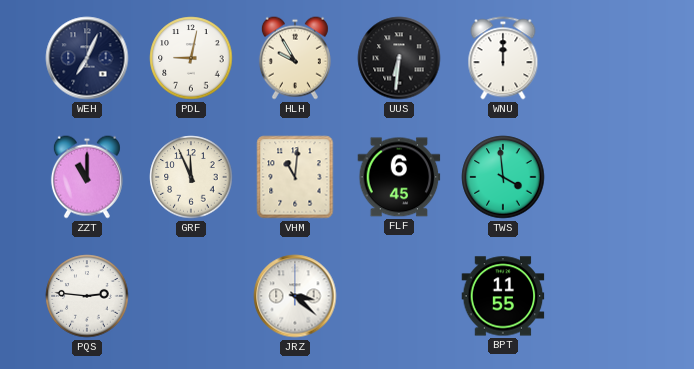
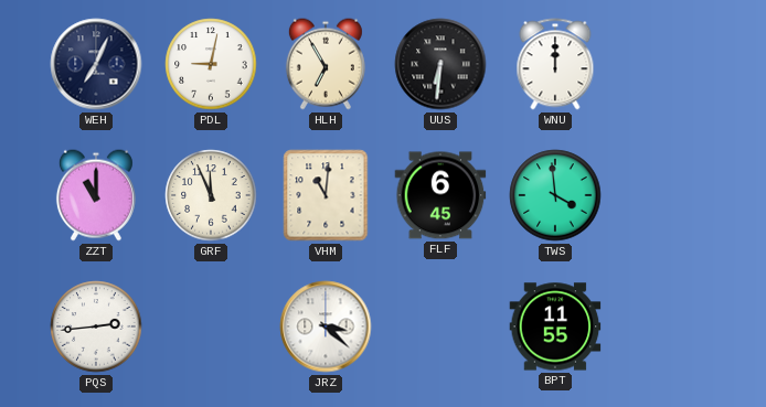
HLH: 9:55 -> 6:55
PQS: 2:46 -> 2:44
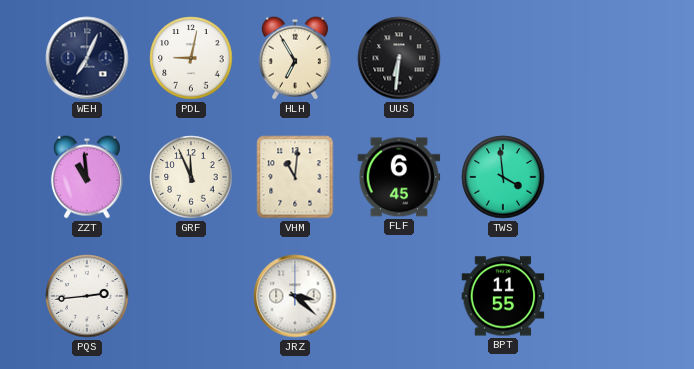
WNU: 12:00 -> none
ZZT: 11:00 -> 10:59
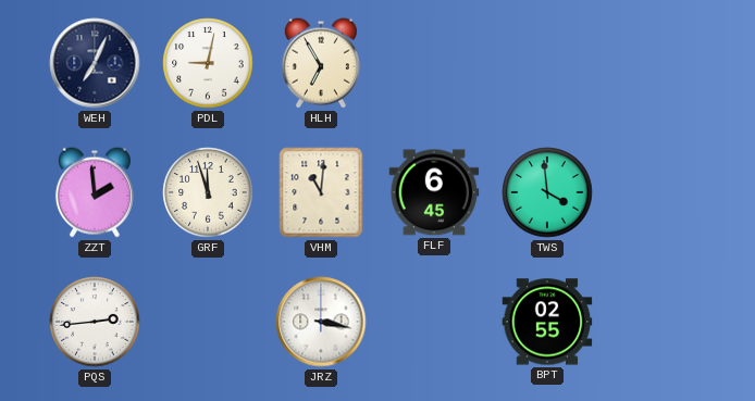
UUS: 6:31 -> none
ZZT: 10:59 -> 1:59
GRF: 11:56 -> 11:57
JRZ: 3:22 -> 3:17
BPT: 11:55 -> 02:55
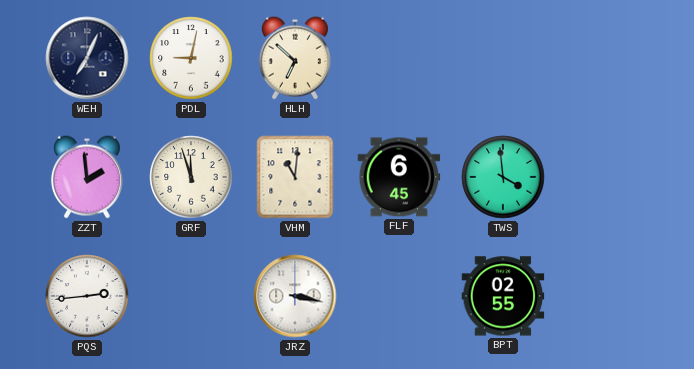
HLH: 6:55 -> 6:52
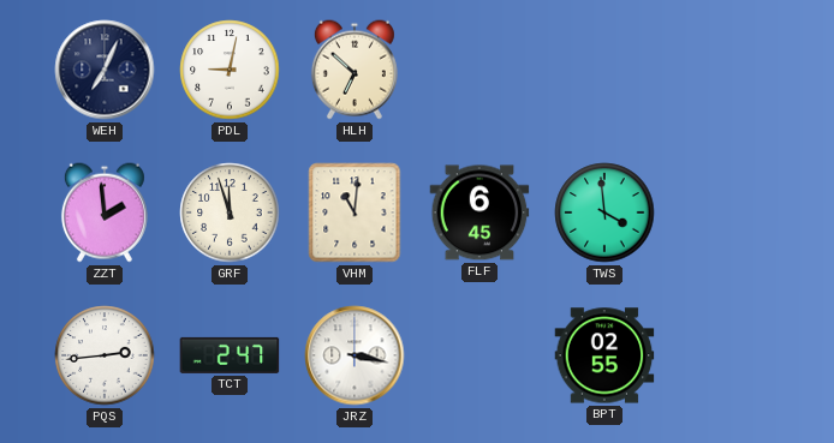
TCT: none -> 2:47
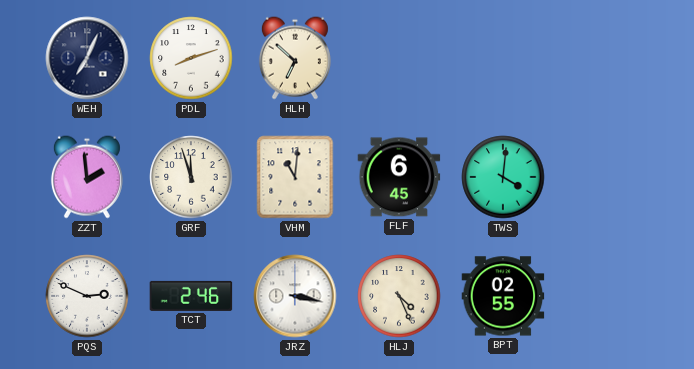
PDL: 9:02 -> 8:12
TWS: 3:59 -> 4:01
PQS: 2:44 -> 2:49
TCT: 2:47 -> 2:46
HLJ: none -> 4:26
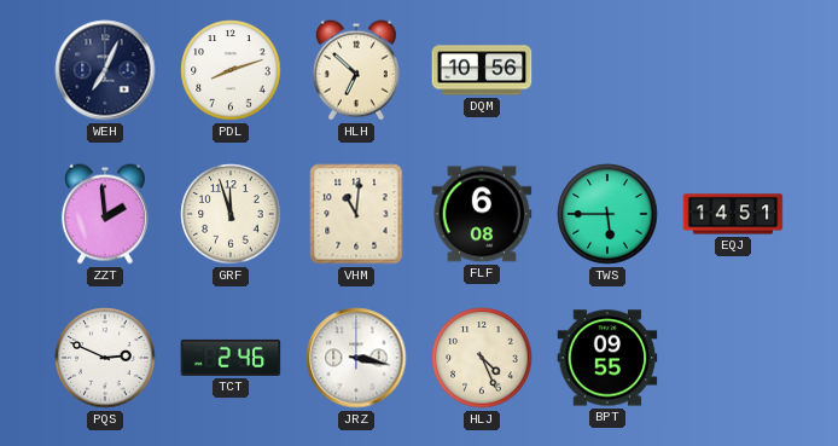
DQM: none -> 10:56
FLF: 6:45 -> 6:08
TWS: 4:01 -> 5:45
EQJ: none -> 14:51
BPT: 02:55 -> 09:55
